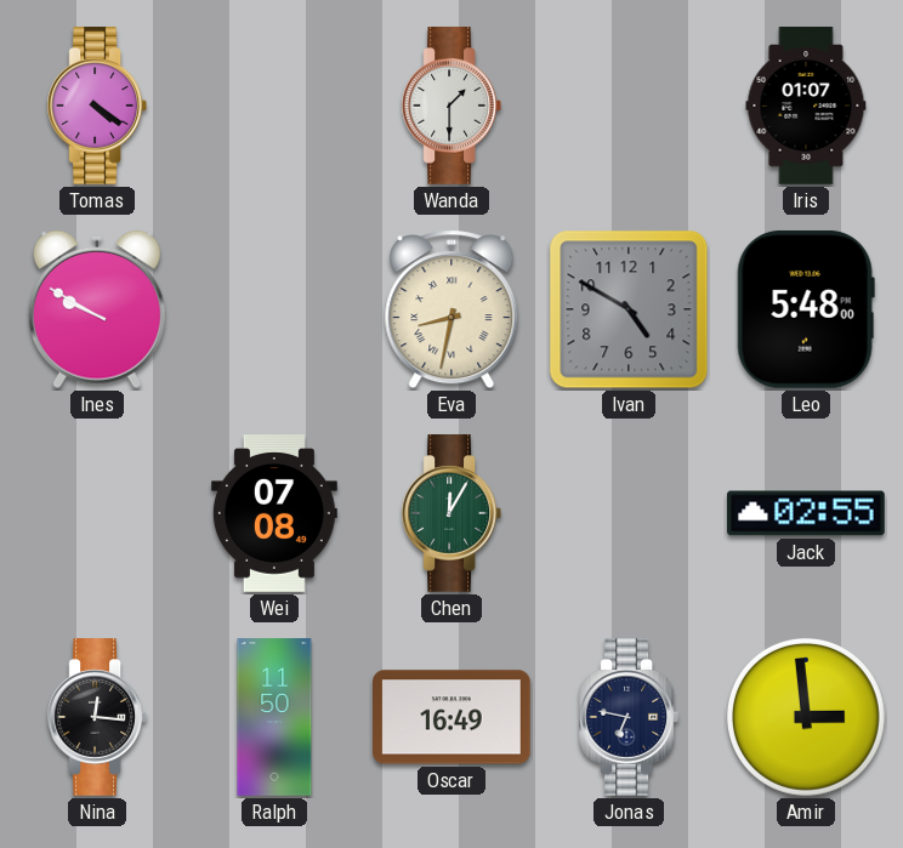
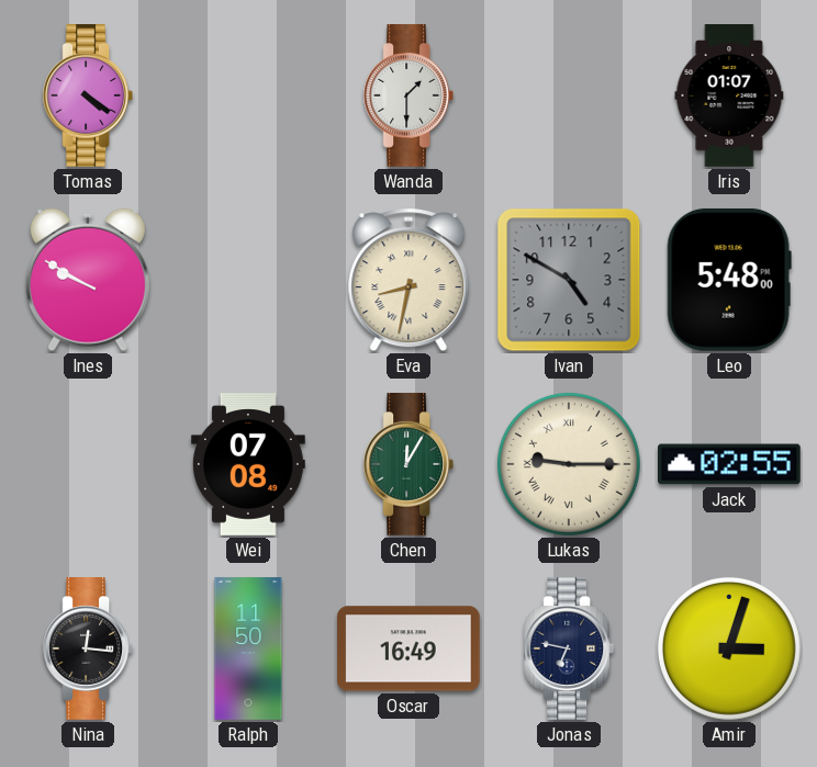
Lukas: none -> 9:15
Amir: 2:59 -> 3:03
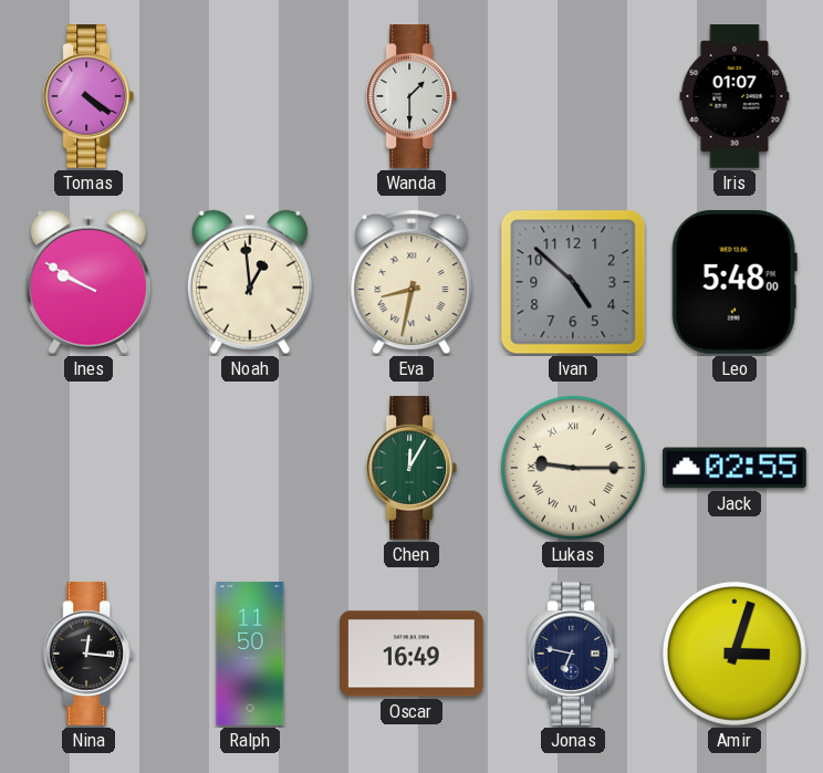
Noah: none -> 12:59
Ivan: 4:50 -> 4:52
Wei: 07:08 -> none
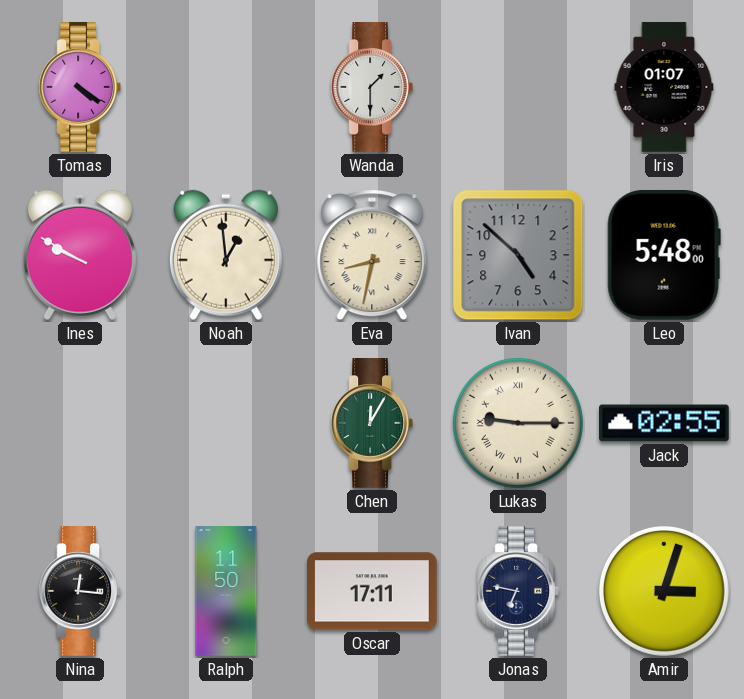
Oscar: 16:49 -> 17:11
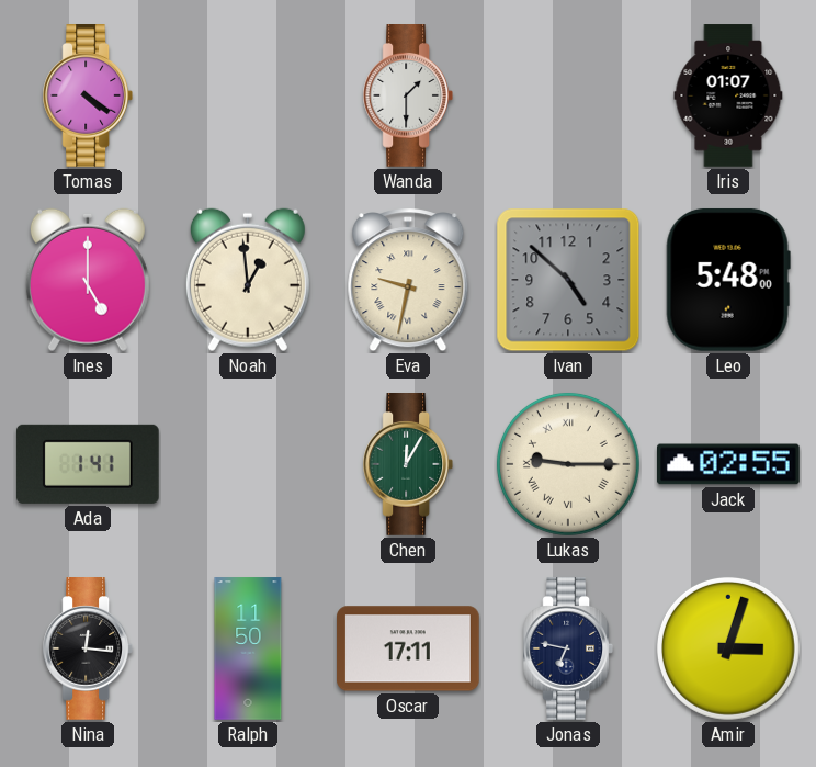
Ines: 9:50 -> 5:00
Eva: 8:32 -> 9:32
Ada: none -> 1:41
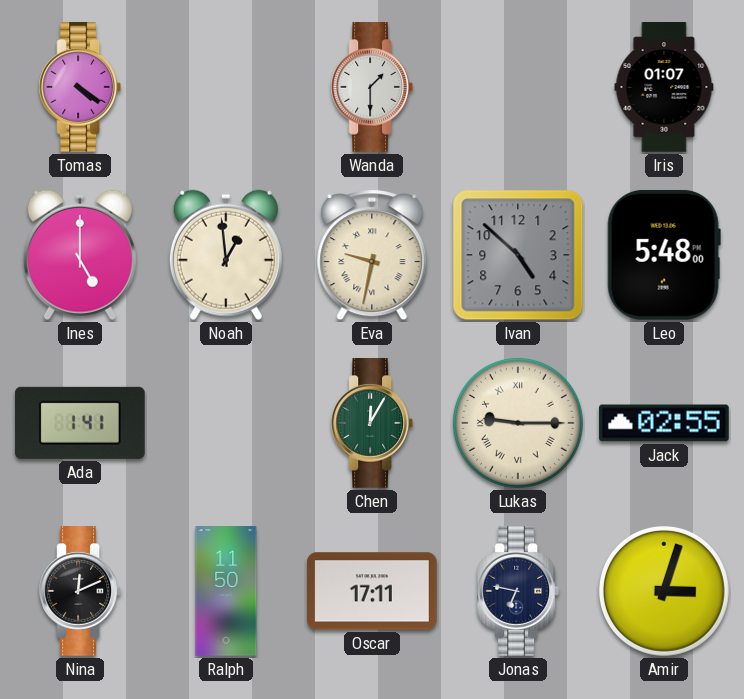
Nina: 12:16 -> 12:11
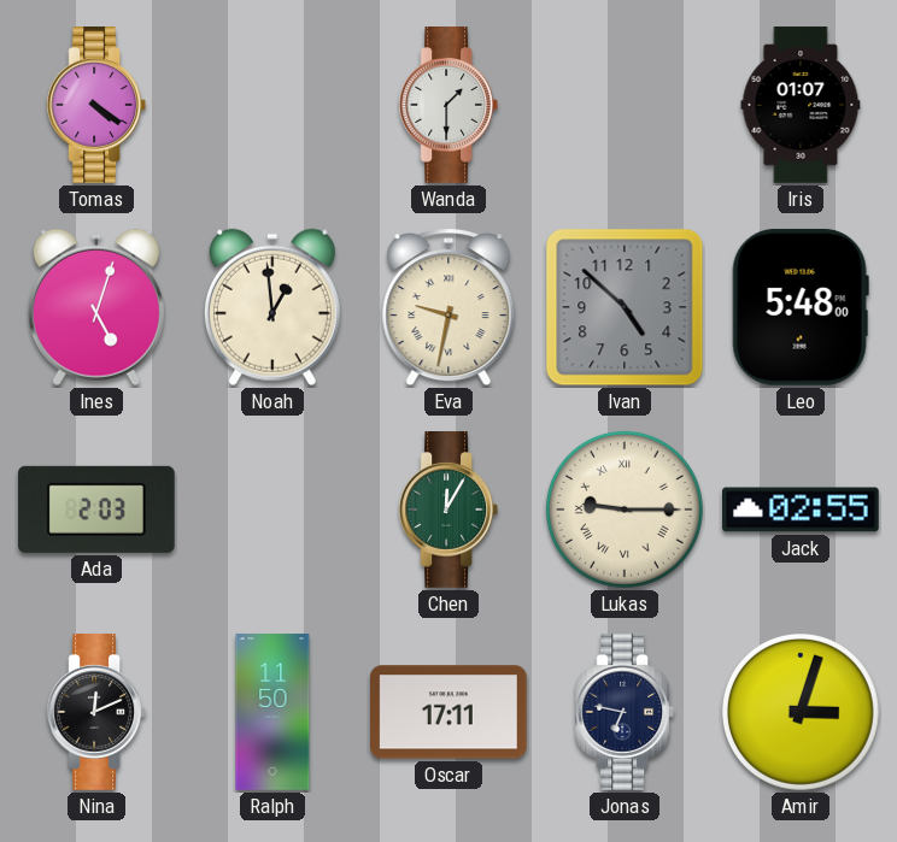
Ines: 5:00 -> 5:03
Ada: 1:41 -> 2:03
